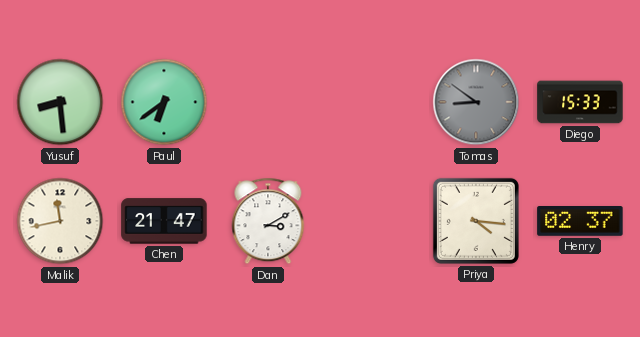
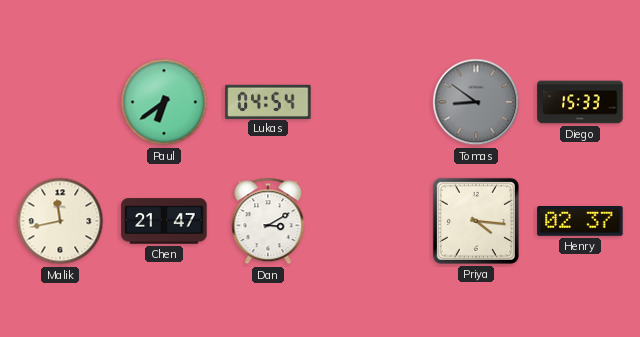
Yusuf: 8:29 -> none
Lukas: none -> 04:54
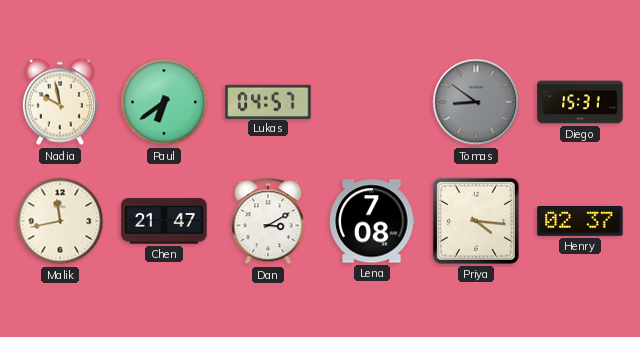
Nadia: none -> 9:58
Lukas: 04:54 -> 04:57
Diego: 15:33 -> 15:31
Lena: none -> 7:08
